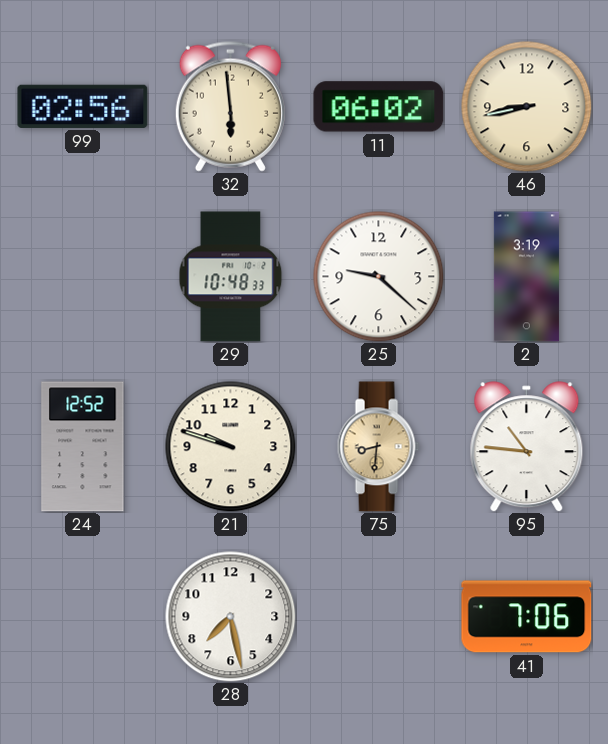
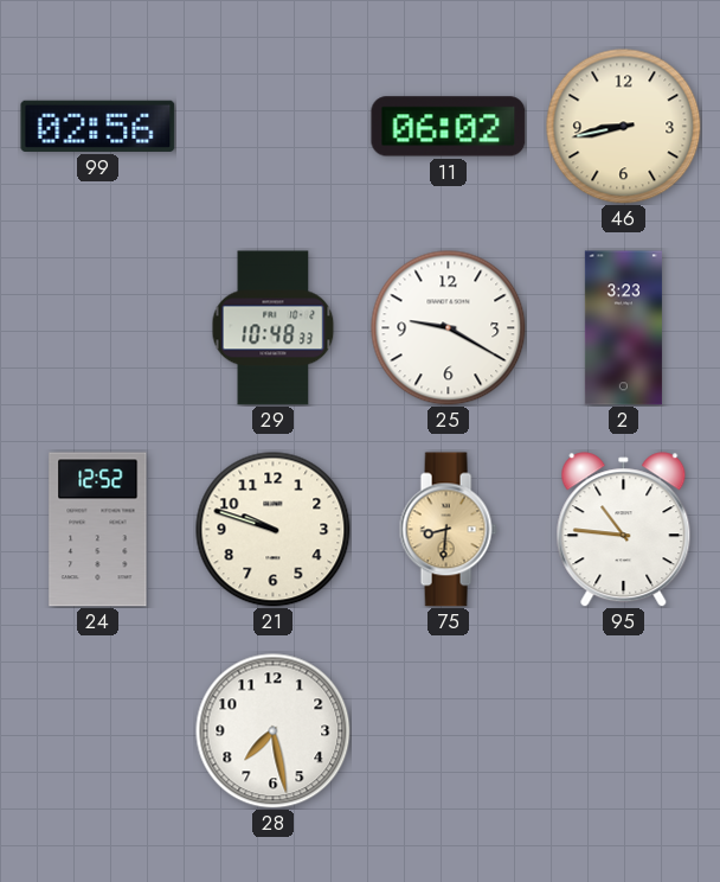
32: 5:59 -> none
25: 9:22 -> 9:20
2: 3:19 -> 3:23
41: 7:06 -> none
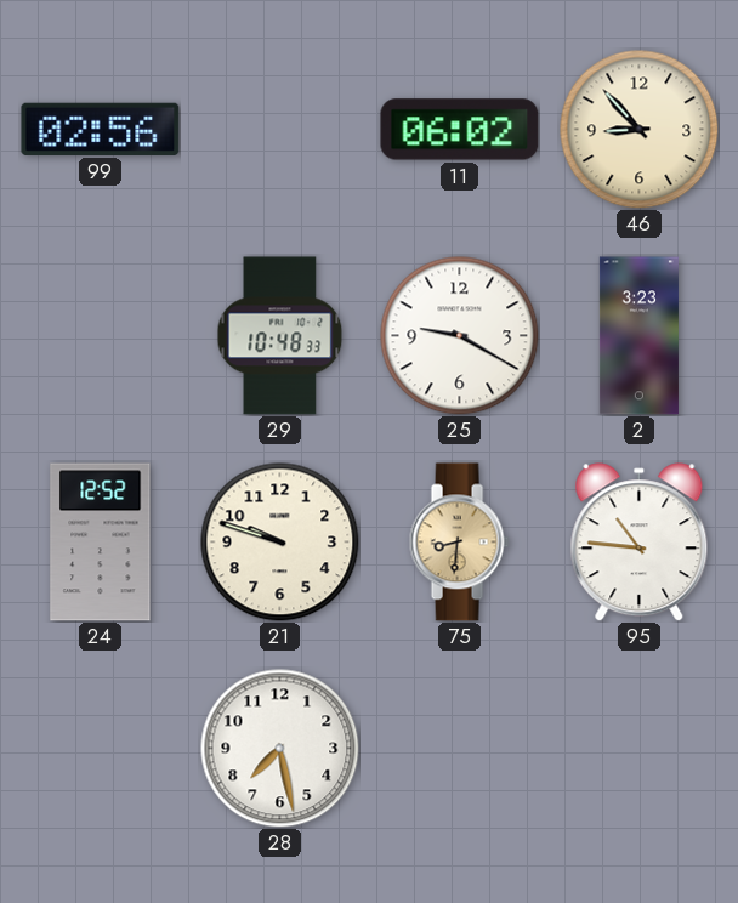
46: 8:43 -> 8:53
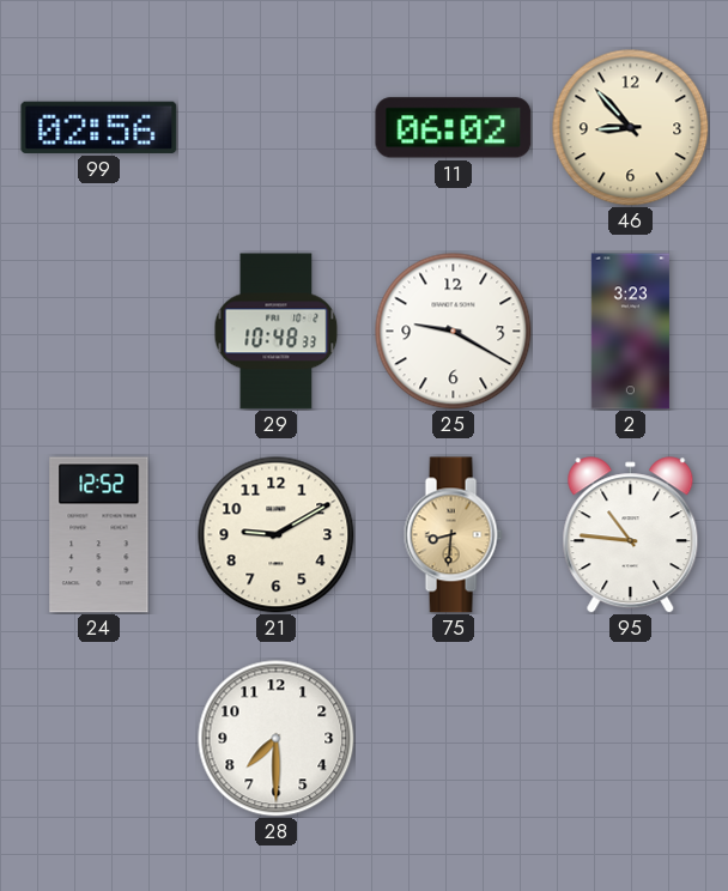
21: 9:48 -> 9:10
28: 7:28 -> 7:30
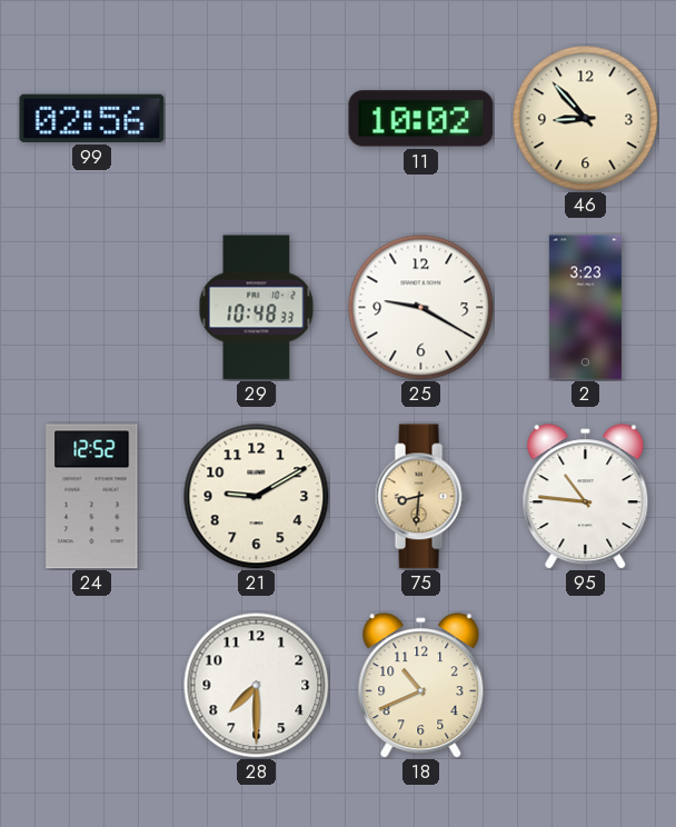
11: 06:02 -> 10:02
18: none -> 10:41
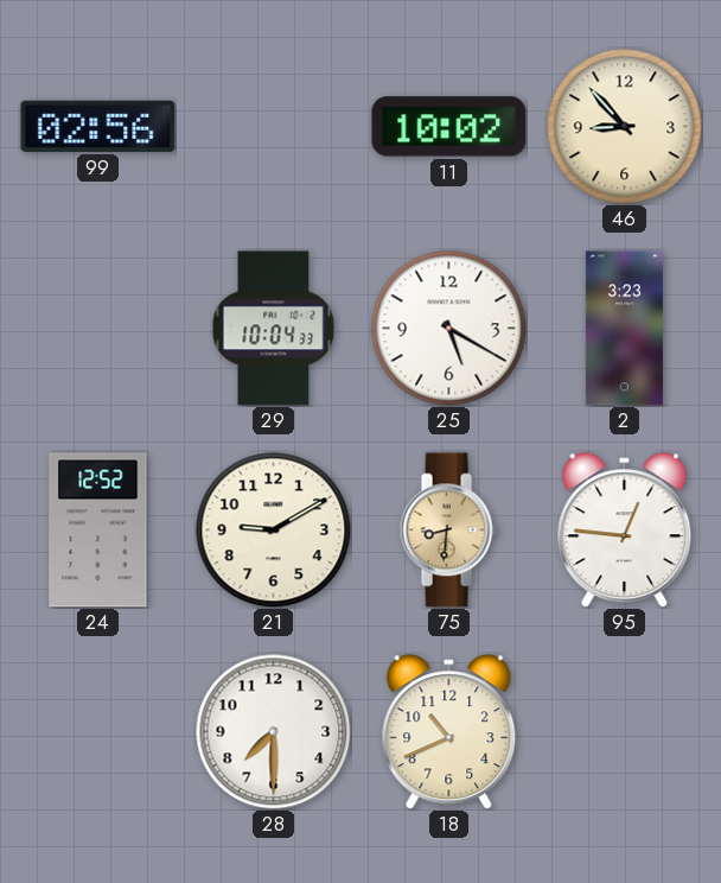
29: 10:48 -> 10:04
25: 9:20 -> 5:20
95: 10:46 -> 12:46
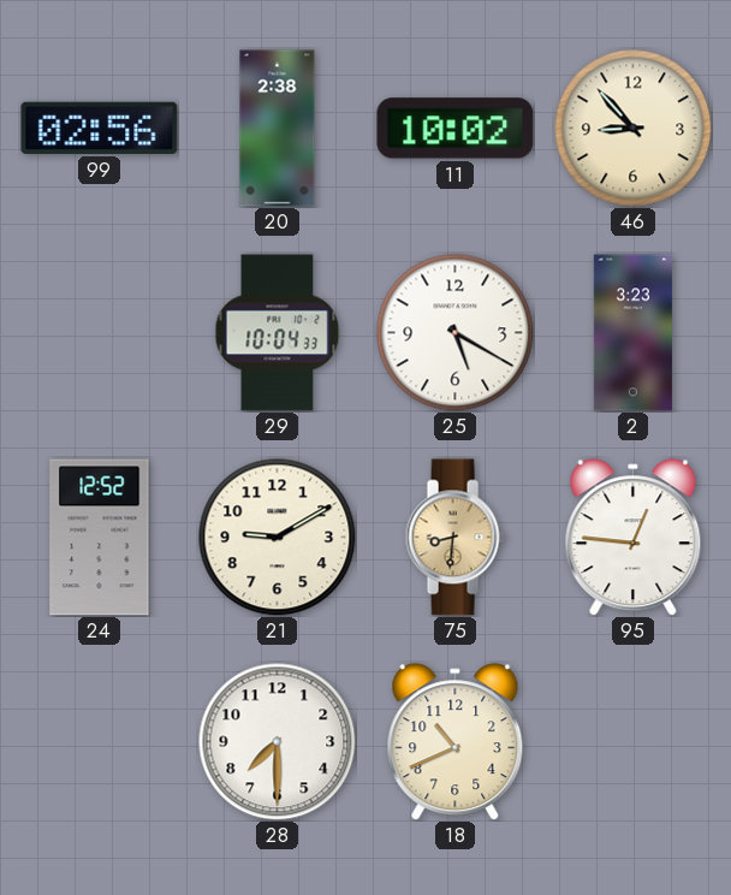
20: none -> 2:38
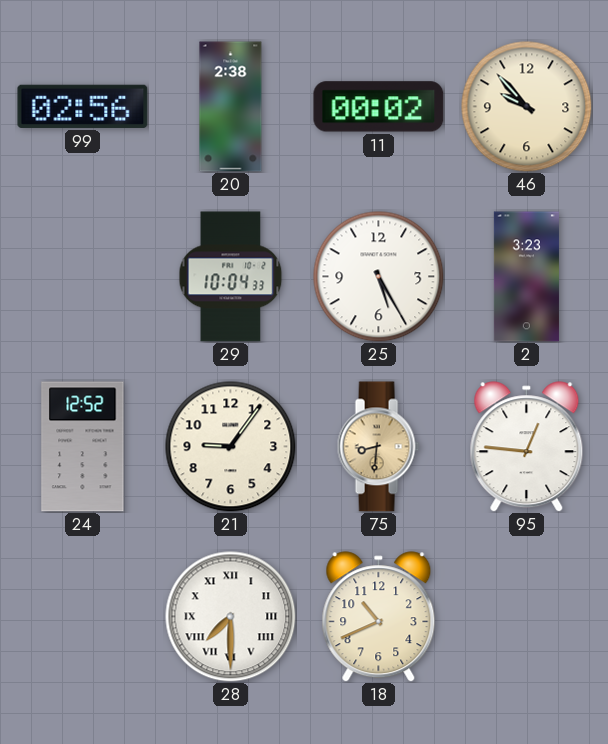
11: 10:02 -> 00:02
46: 8:53 -> 9:53
25: 5:20 -> 5:25
21: 9:10 -> 9:06
28 numerals: Arabic -> Roman
